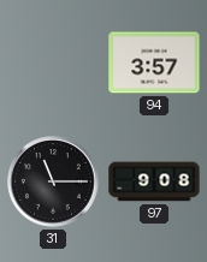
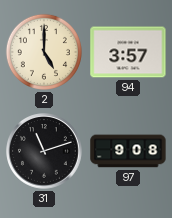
2: none -> 5:00
31: 11:15 -> 11:12
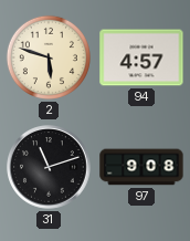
2: 5:00 -> 5:48
94: 3:57 -> 4:57
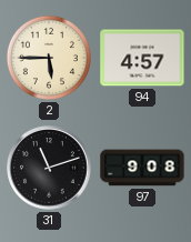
2: 5:48 -> 5:45
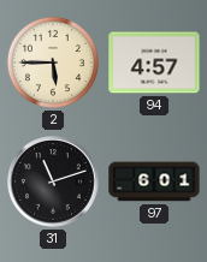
97: 9:08 -> 6:01
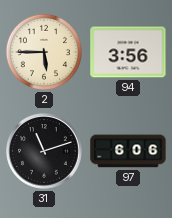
94: 4:57 -> 3:56
97: 6:01 -> 6:06
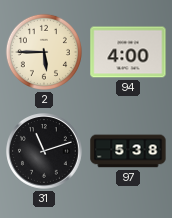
94: 3:56 -> 4:00
97: 6:06 -> 5:38
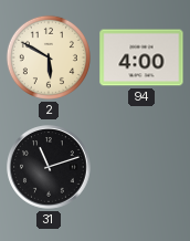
2: 5:45 -> 5:50
97: 5:38 -> none
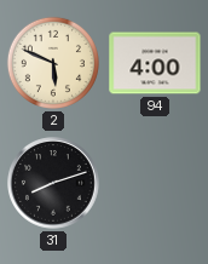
2: 5:50 -> 5:49
31: 11:12 -> 8:12
